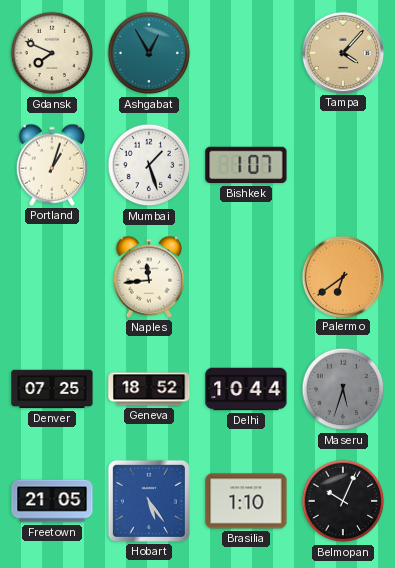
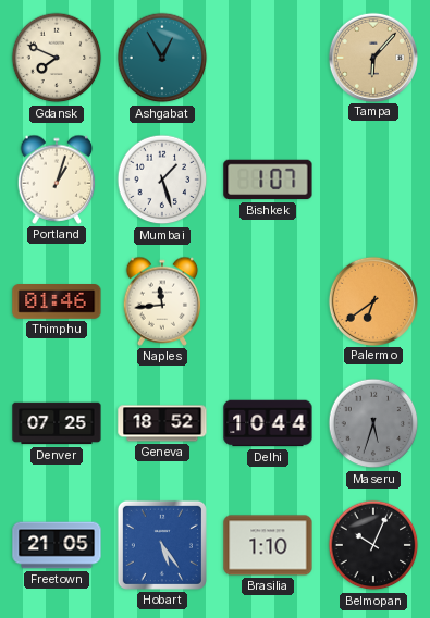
Tampa: 4:07 -> 6:07
Thimphu: none -> 01:46
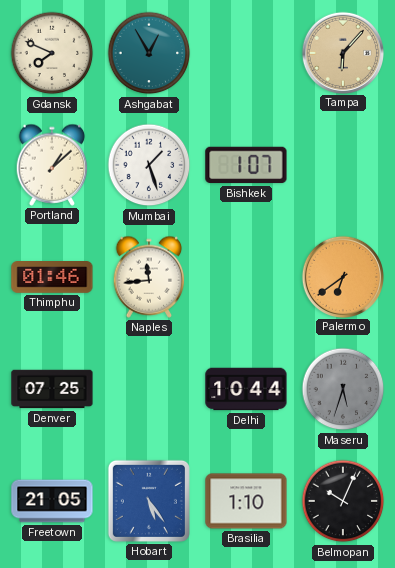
Portland: 1:03 -> 1:08
Geneva: 18:52 -> none
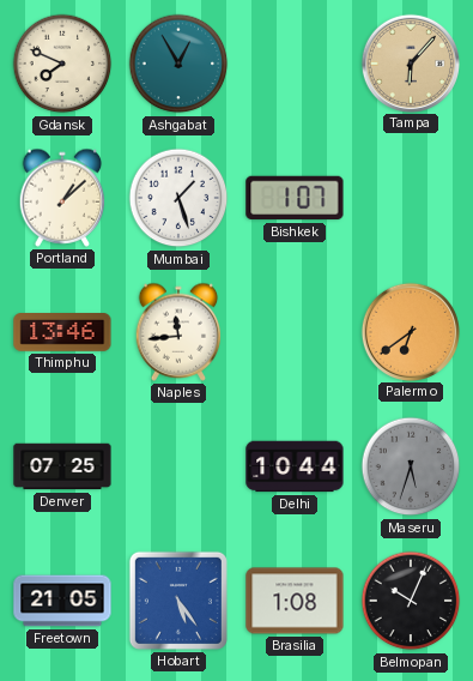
Thimphu: 01:46 -> 13:46
Brasilia: 1:10 -> 1:08
